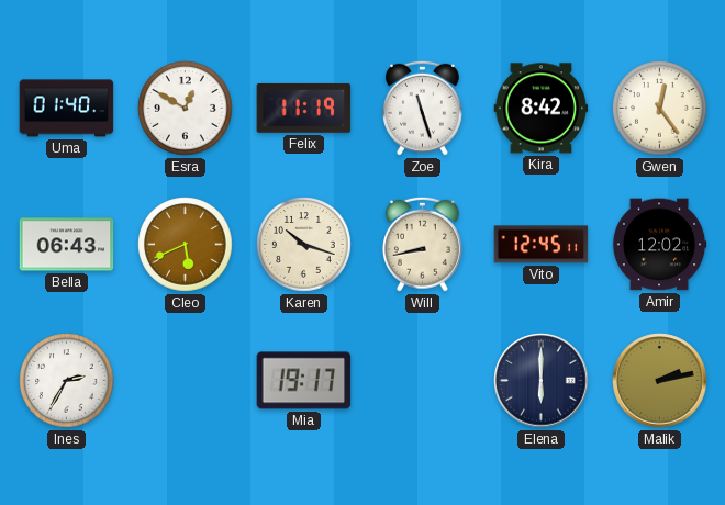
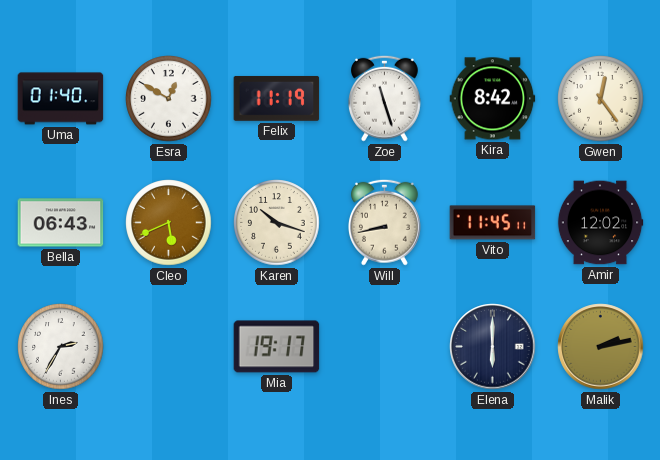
Vito: 12:45 -> 11:45
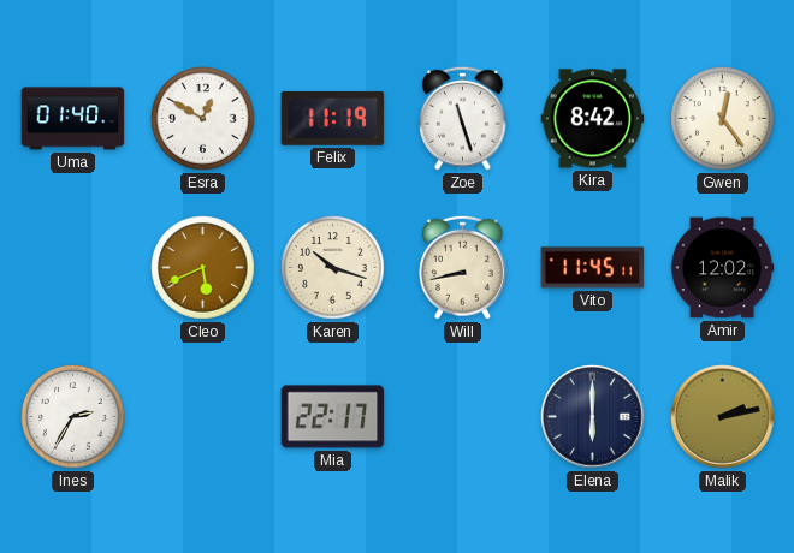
Bella: 06:43 -> none
Mia: 19:17 -> 22:17
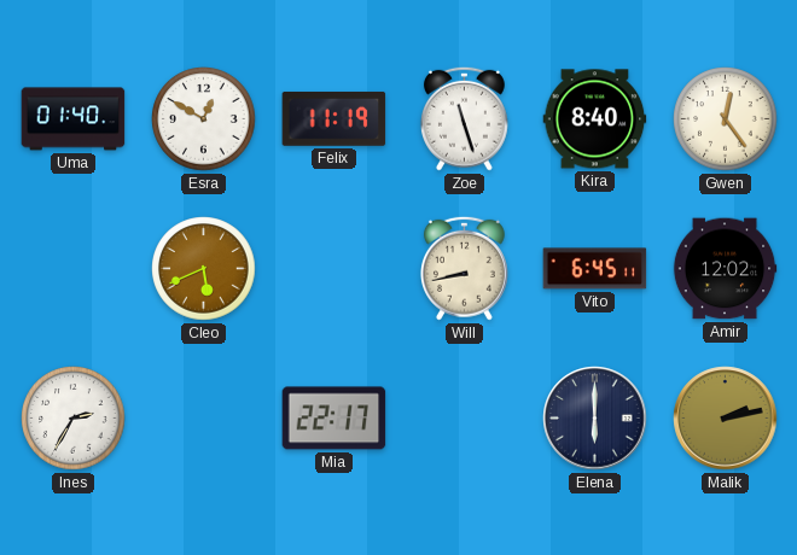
Kira: 8:42 -> 8:40
Karen: 10:18 -> none
Vito: 11:45 -> 6:45
